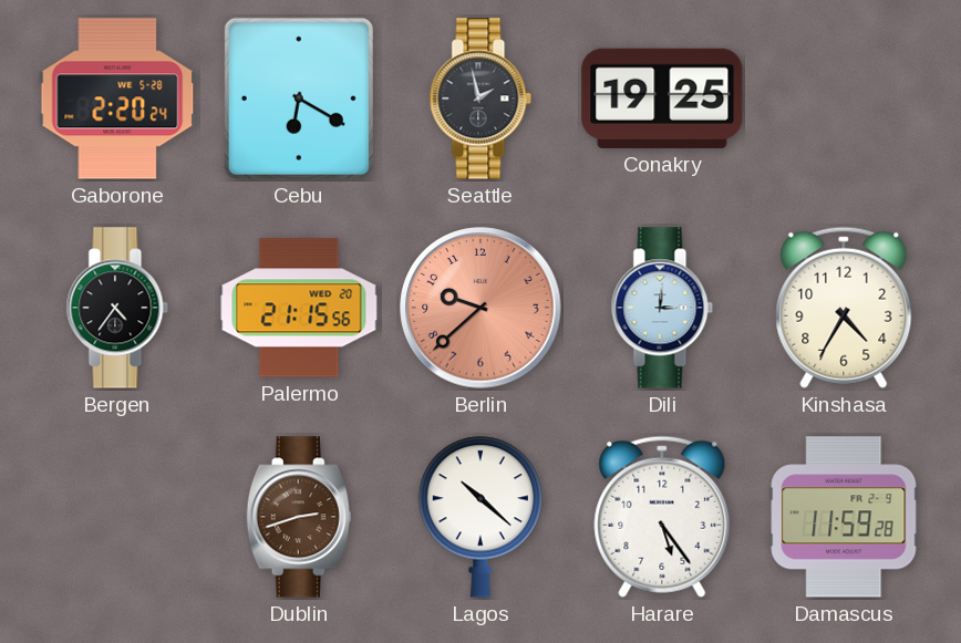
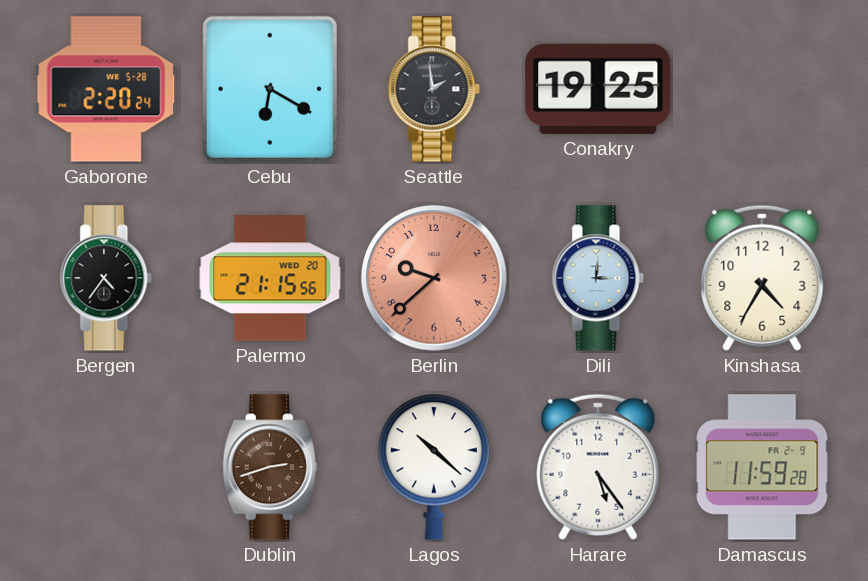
Seattle: 1:58 -> 1:59
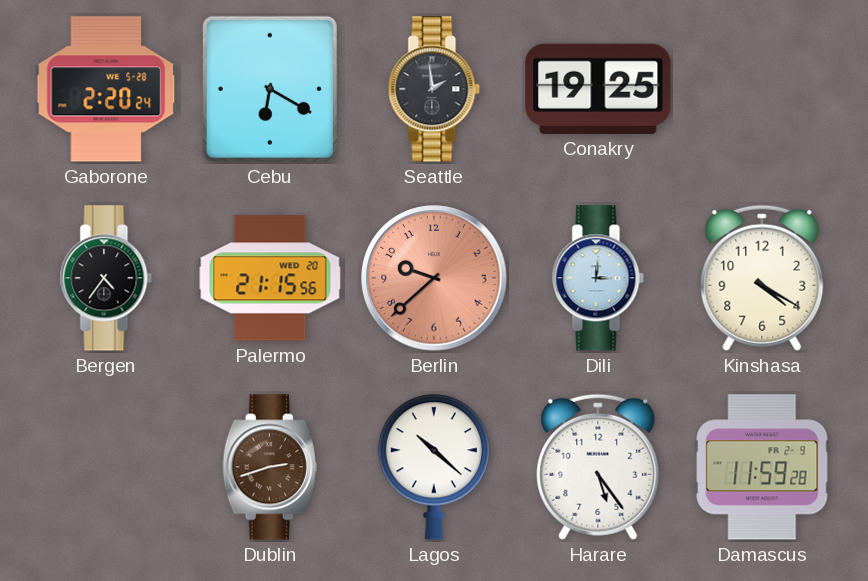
Kinshasa: 4:35 -> 4:20
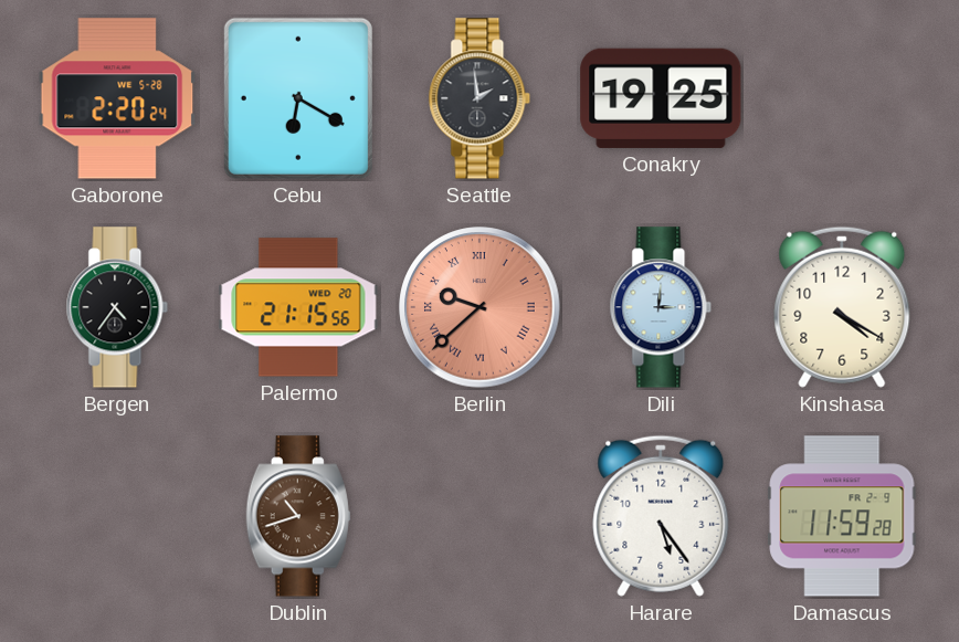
Berlin numerals: Arabic -> Roman
Dublin: 2:42 -> 10:42
Lagos: 10:22 -> none
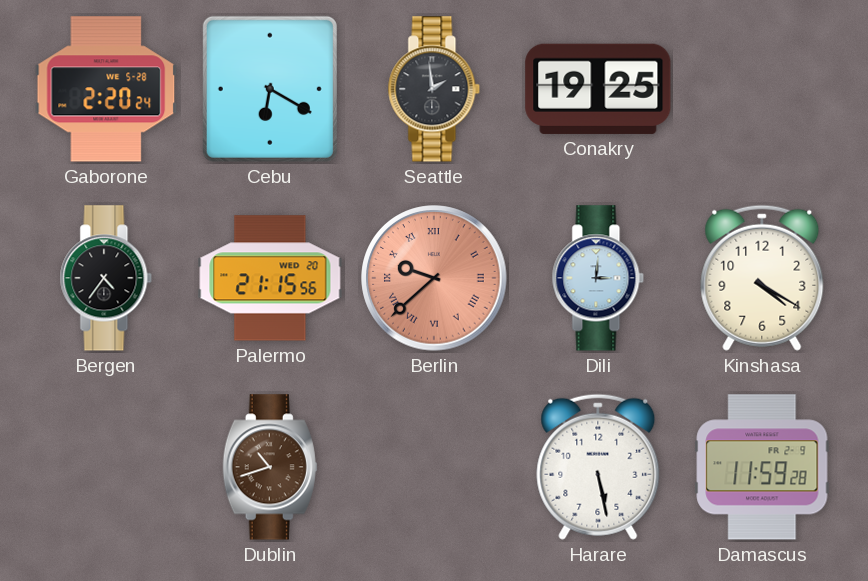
Harare: 5:24 -> 5:28
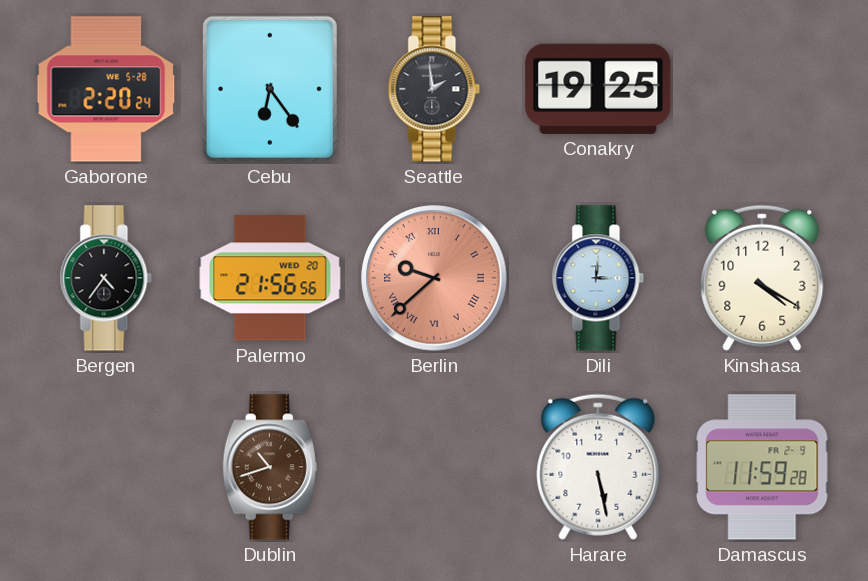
Cebu: 6:20 -> 6:24
Palermo: 21:15 -> 21:56
